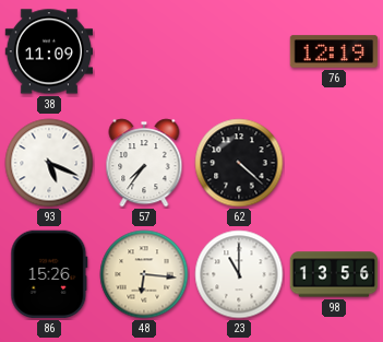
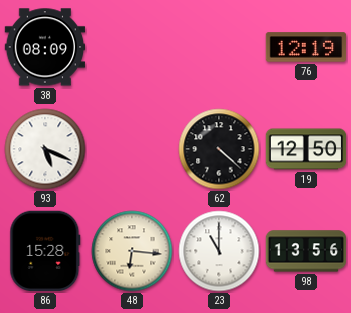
38: 11:09 -> 08:09
57: 7:36 -> none
19: none -> 12:50
86: 15:26 -> 15:28
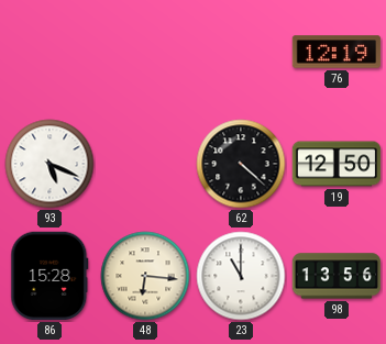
38: 08:09 -> none
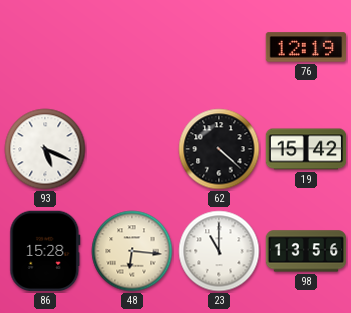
19: 12:50 -> 15:42
